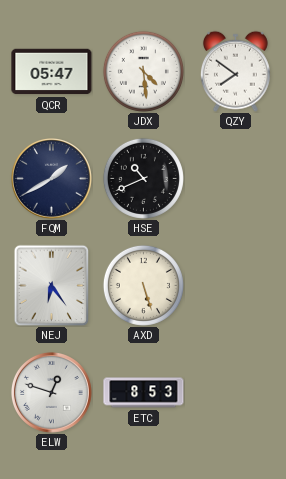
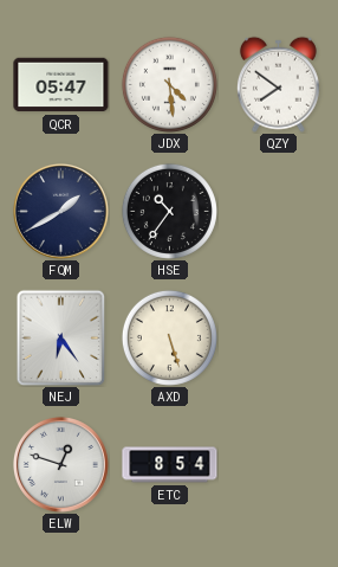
HSE: 10:41 -> 10:36
ETC: 8:53 -> 8:54
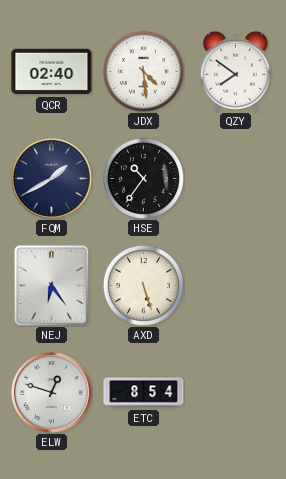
QCR: 05:47 -> 02:40
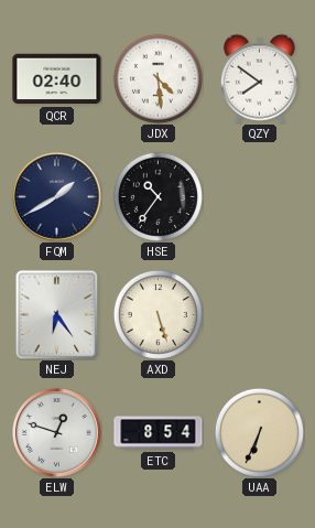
UAA: none -> 6:34
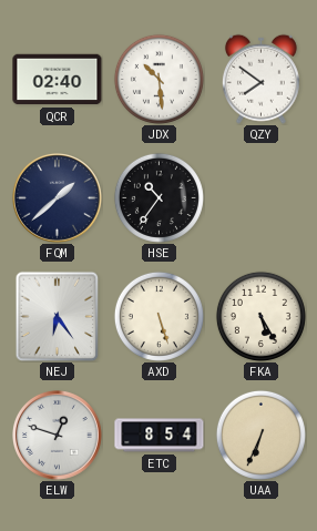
JDX: 4:29 -> 10:29
FQM: 1:40 -> 1:38
FKA: none -> 5:25
